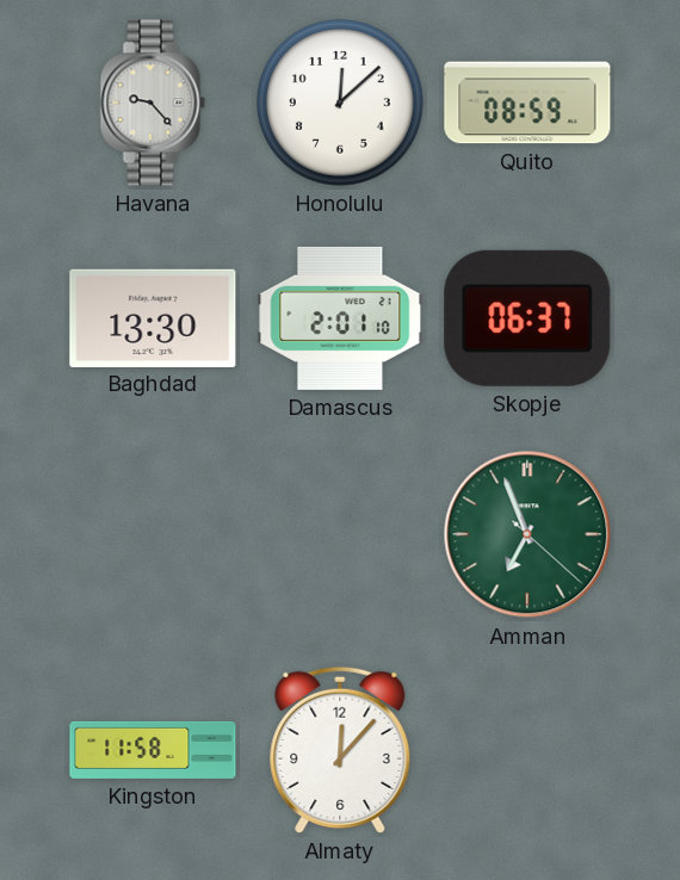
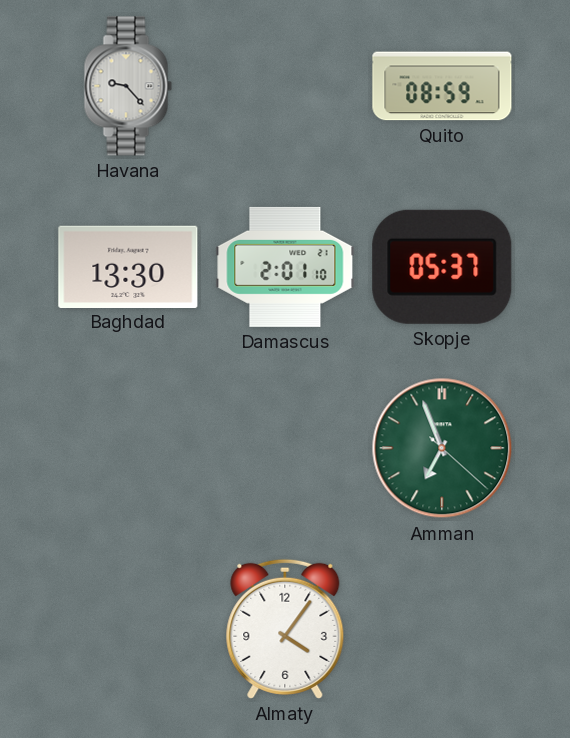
Honolulu: 12:08 -> none
Skopje: 06:37 -> 05:37
Kingston: 11:58 -> none
Almaty: 12:07 -> 4:06
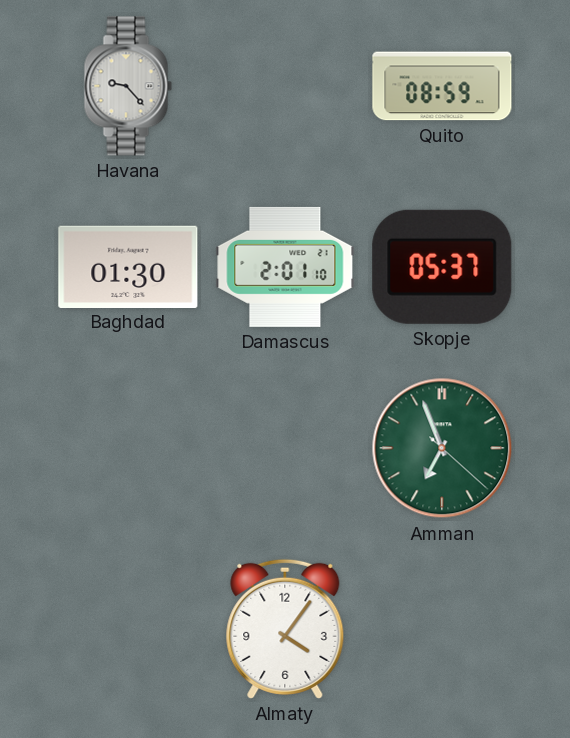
Baghdad: 13:30 -> 01:30
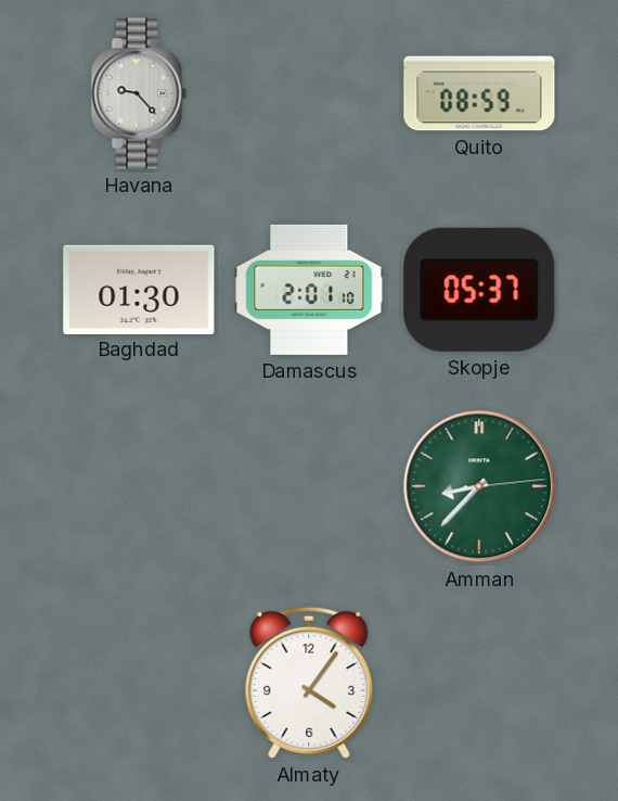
Amman: 6:56 -> 8:37
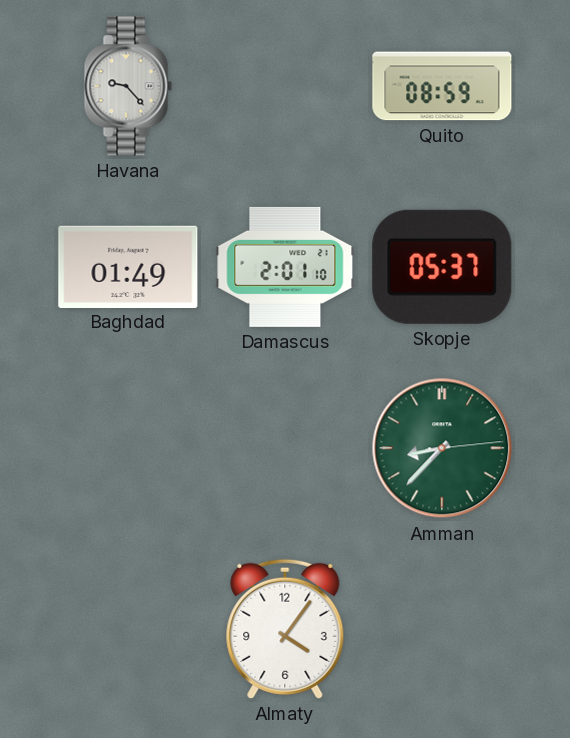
Baghdad: 01:30 -> 01:49
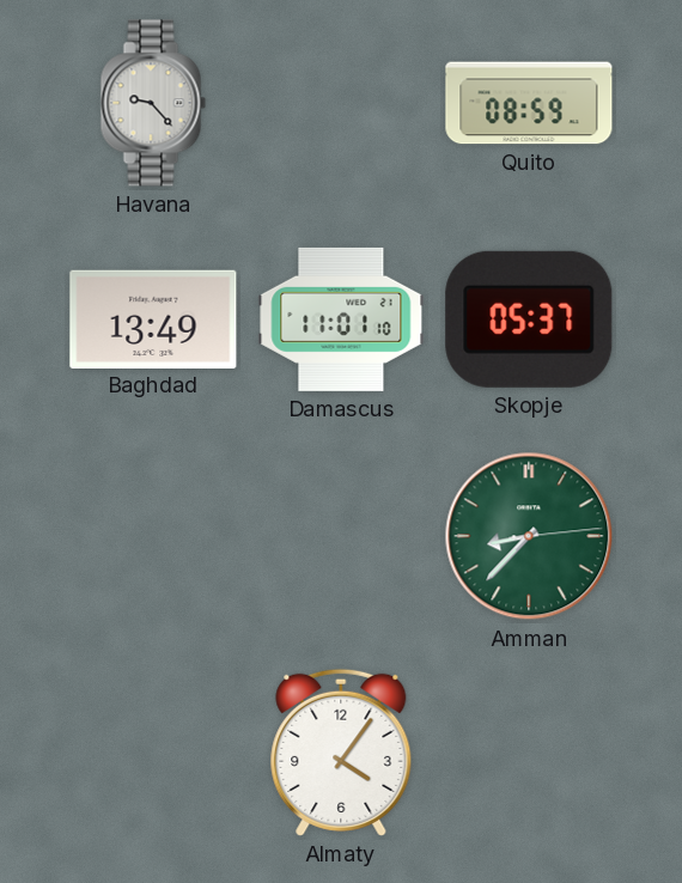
Baghdad: 01:49 -> 13:49
Damascus: 2:01 -> 11:01
